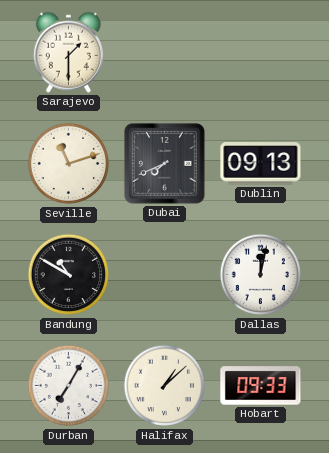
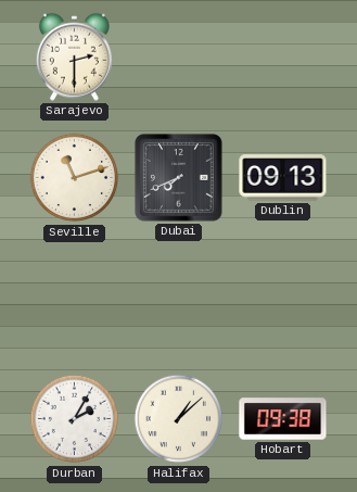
Sarajevo: 1:30 -> 2:30
Bandung: 10:50 -> none
Dallas: 12:02 -> none
Durban: 7:05 -> 2:05
Hobart: 09:33 -> 09:38
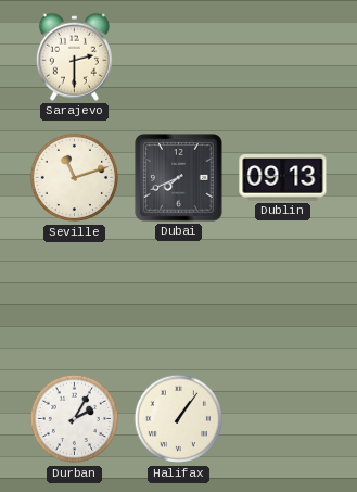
Halifax: 1:08 -> 1:06
Hobart: 09:38 -> none
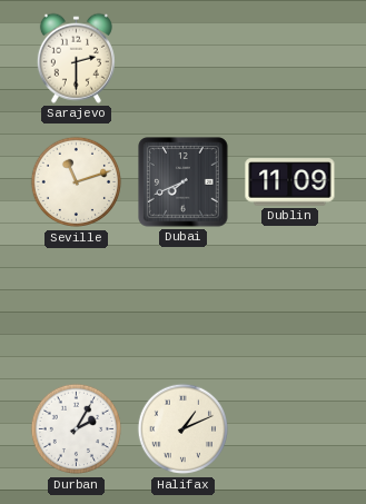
Dublin: 09:13 -> 11:09
Halifax: 1:06 -> 1:11
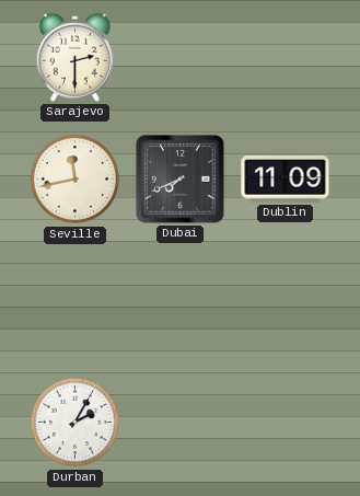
Seville: 11:12 -> 11:43
Halifax: 1:11 -> none
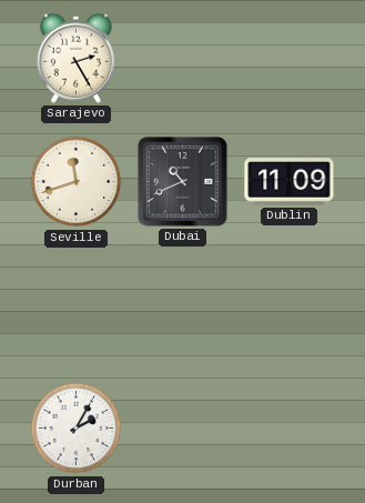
Sarajevo: 2:30 -> 2:25
Seville: 11:43 -> 11:42
Dubai: 7:41 -> 10:41
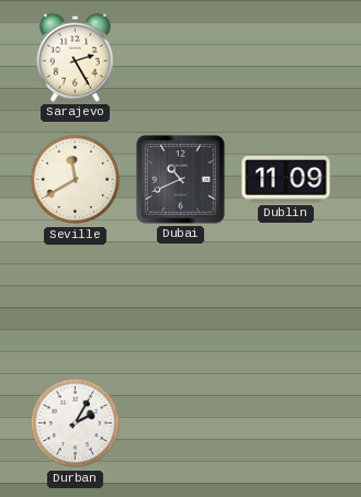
Seville: 11:42 -> 11:40
